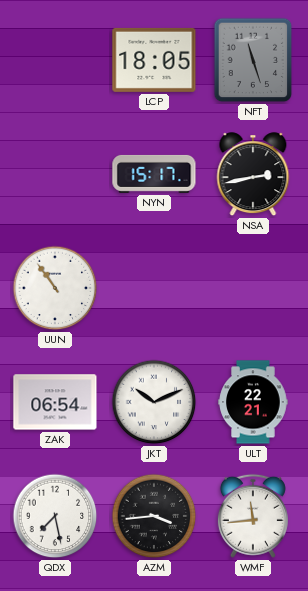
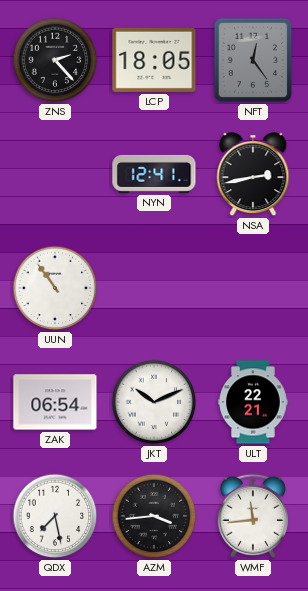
ZNS: none -> 2:23
NFT: 11:27 -> 12:24
NYN: 15:17 -> 12:41
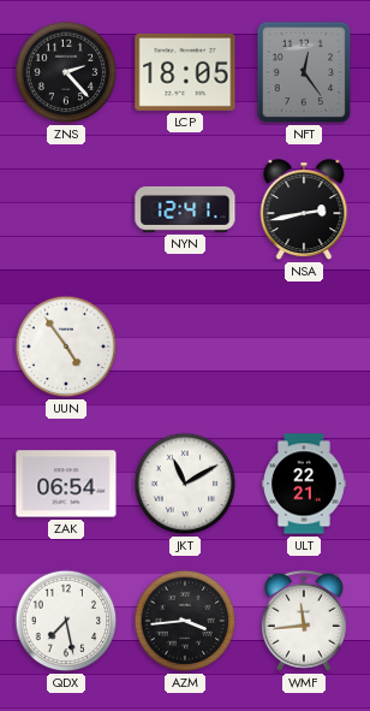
UUN: 10:54 -> 4:54
JKT: 10:11 -> 11:10
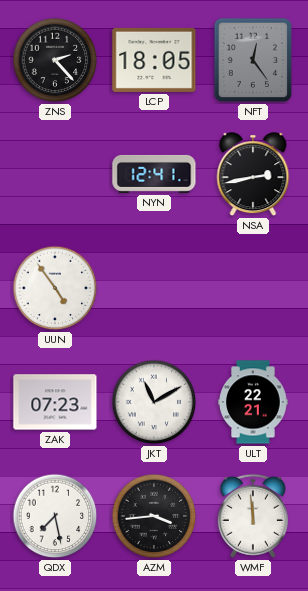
ZAK: 06:54 -> 07:23
WMF: 11:44 -> 11:59
